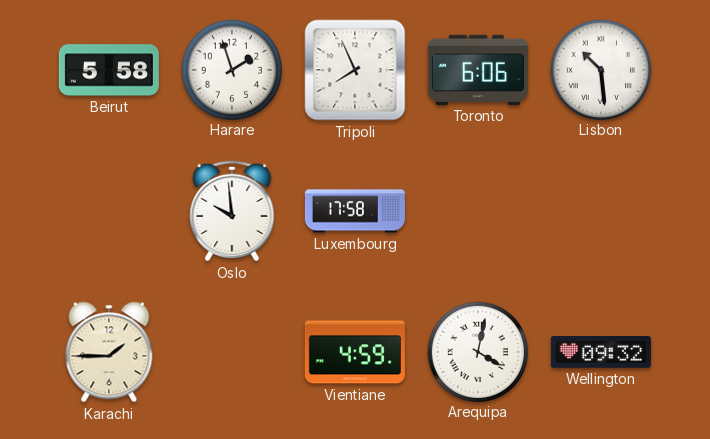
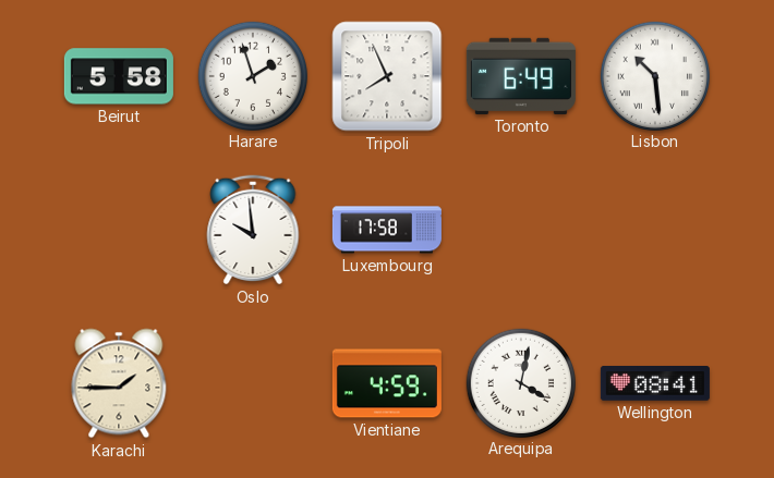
Toronto: 6:06 -> 6:49
Wellington: 09:32 -> 08:41
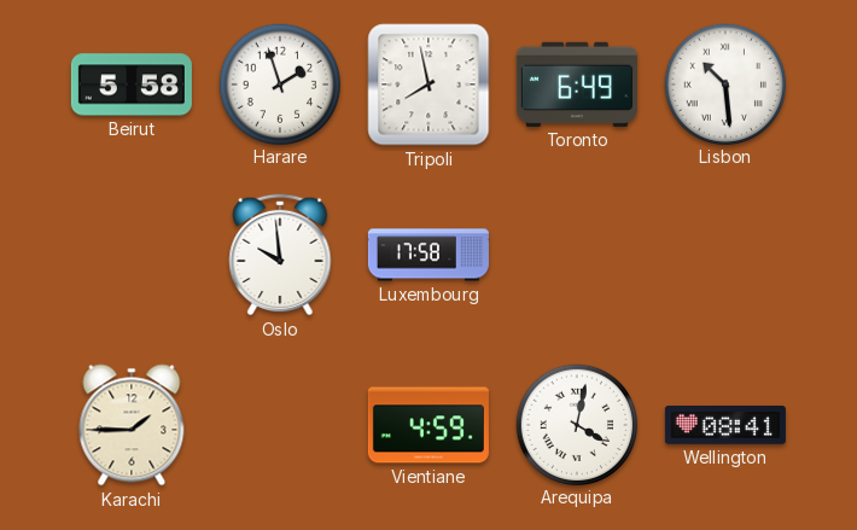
Tripoli: 7:56 -> 7:58
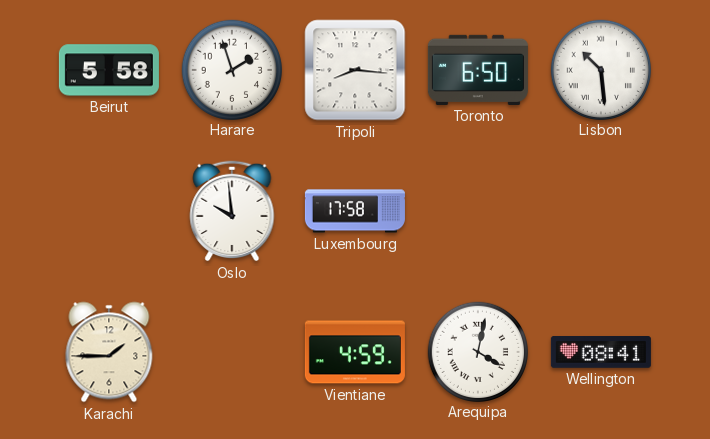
Tripoli: 7:58 -> 8:16
Toronto: 6:49 -> 6:50
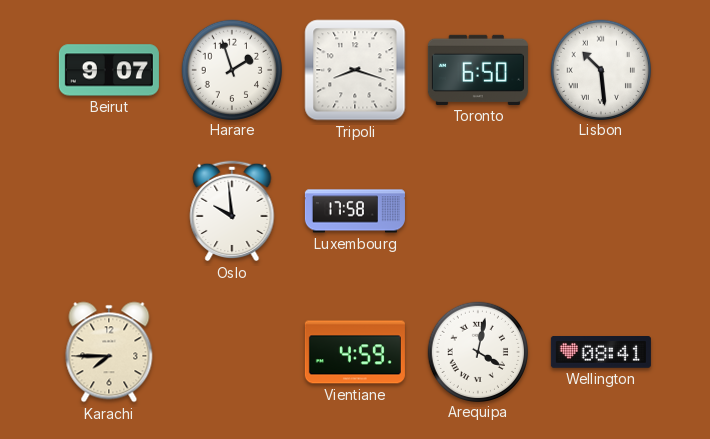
Beirut: 5:58 -> 9:07
Tripoli: 8:16 -> 8:18
Karachi: 1:45 -> 7:45
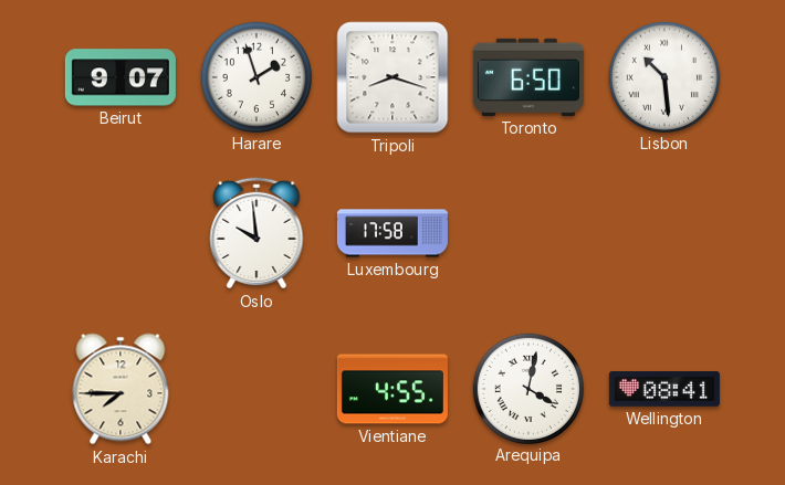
Vientiane: 4:59 -> 4:55
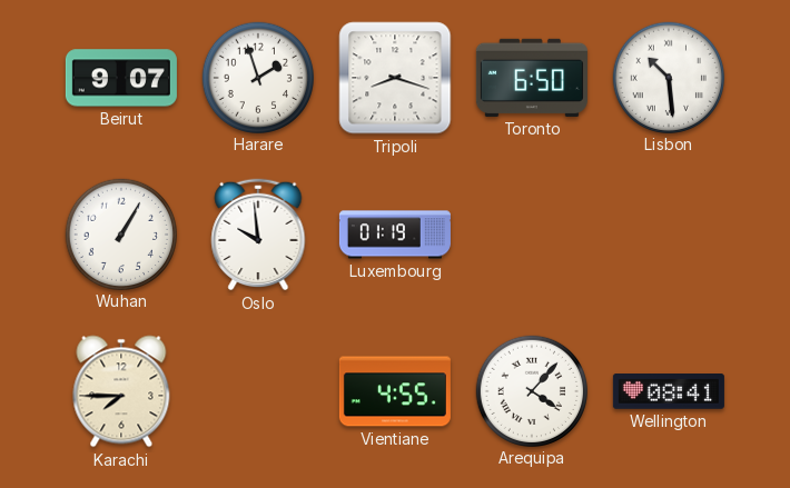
Wuhan: none -> 1:05
Luxembourg: 17:58 -> 01:19
Arequipa: 4:02 -> 4:07
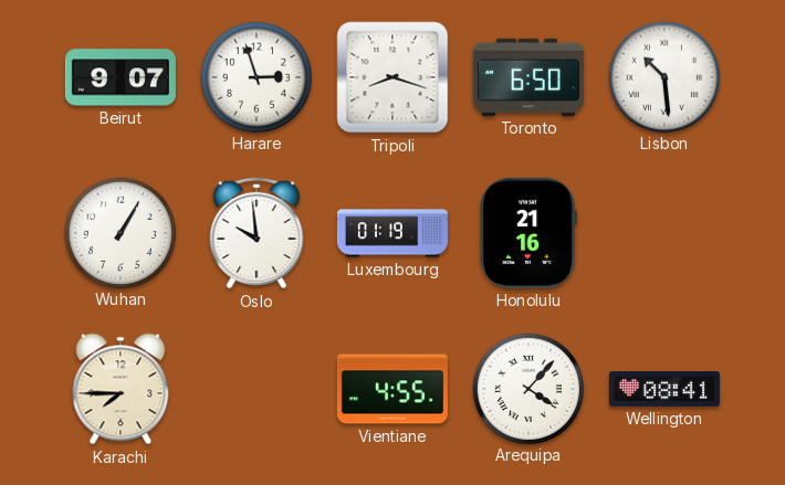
Harare: 1:57 -> 2:57
Honolulu: none -> 21:16
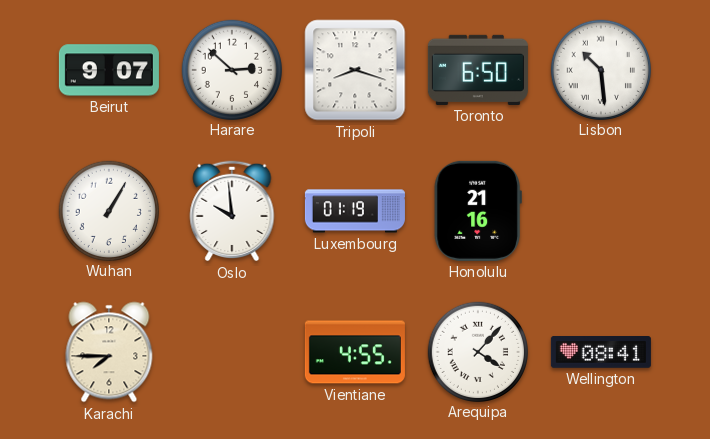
Harare: 2:57 -> 2:52
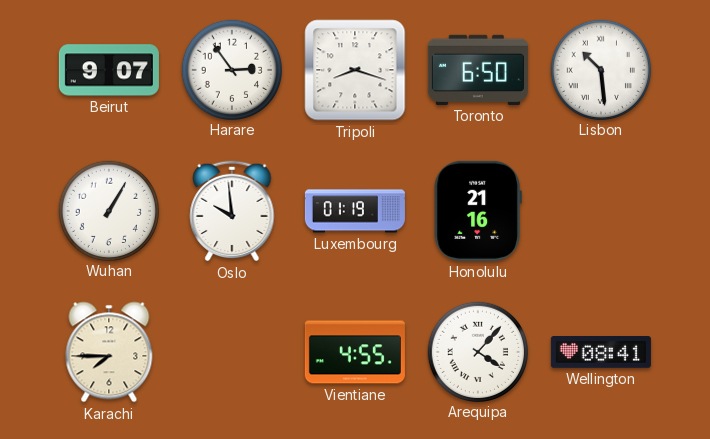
Harare: 2:52 -> 2:54
